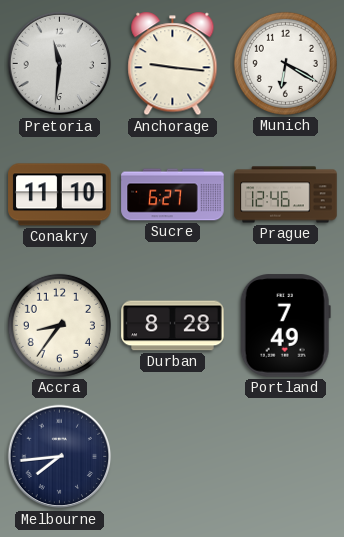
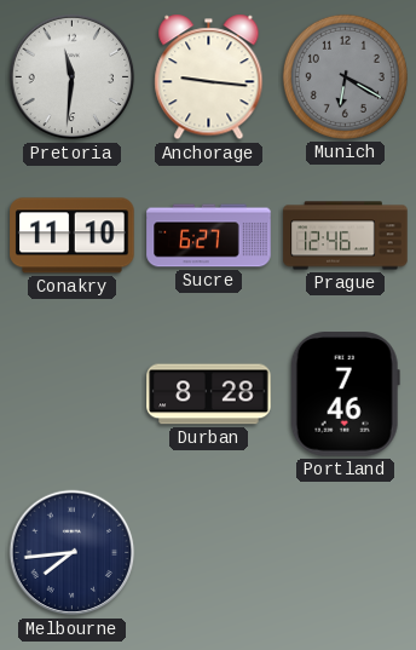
Munich dial: white -> grey
Accra: 8:36 -> none
Portland: 7:49 -> 7:46
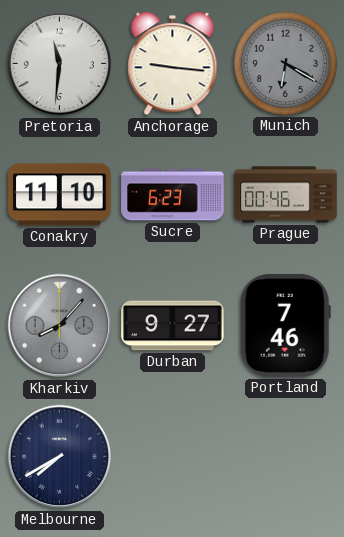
Sucre: 6:27 -> 6:23
Prague: 12:46 -> 00:46
Kharkiv: none -> 8:07
Durban: 8:28 -> 9:27
Melbourne: 7:44 -> 7:40
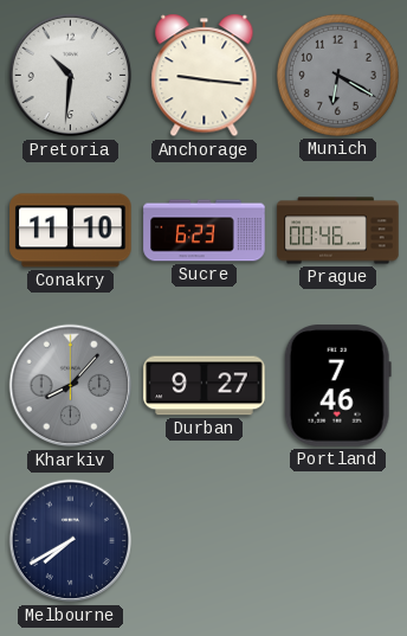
Pretoria: 11:31 -> 10:31
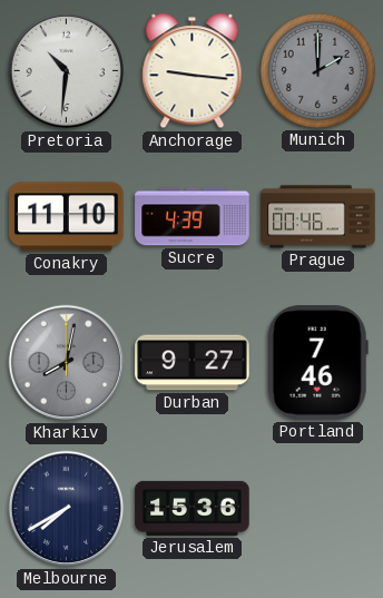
Munich: 6:20 -> 2:00
Sucre: 6:23 -> 4:39
Kharkiv: 8:07 -> 8:02
Jerusalem: none -> 15:36
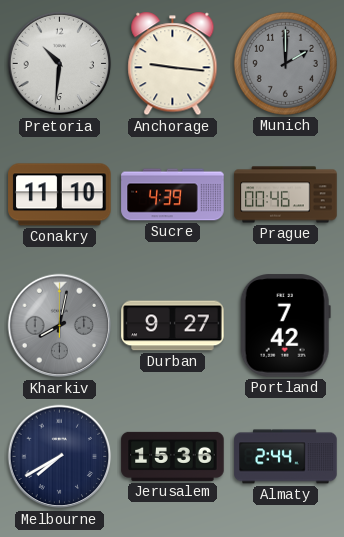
Portland: 7:46 -> 7:42
Almaty: none -> 2:44
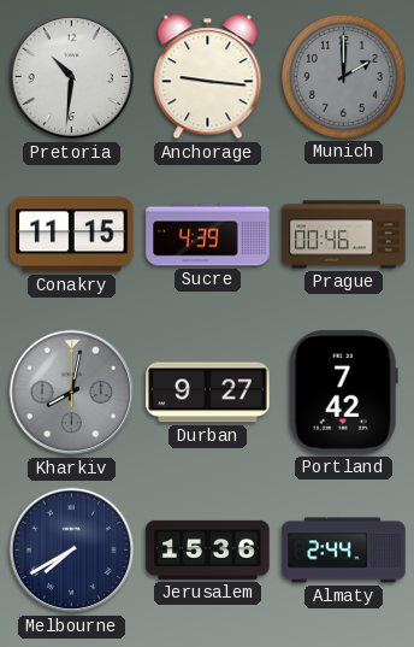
Conakry: 11:10 -> 11:15
